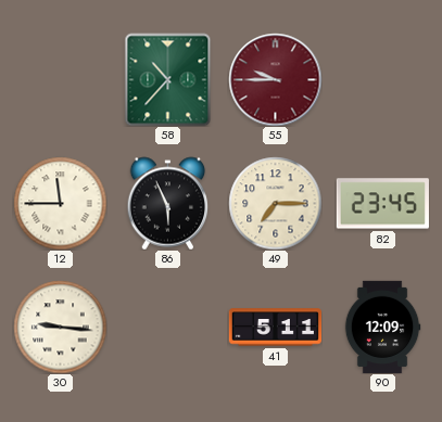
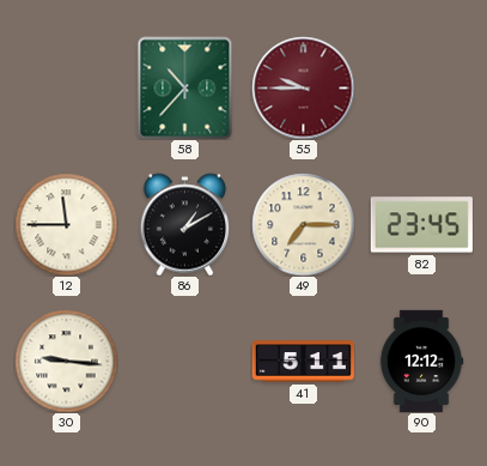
86: 5:56 -> 1:10
90: 12:09 -> 12:12
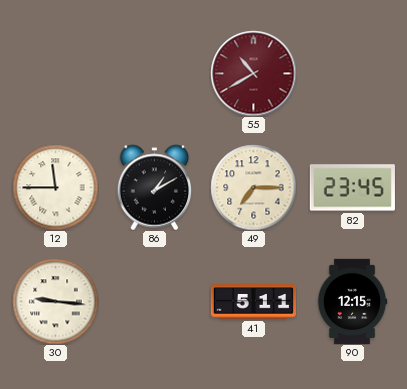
58: 10:37 -> none
55: 9:45 -> 10:40
90: 12:12 -> 12:15
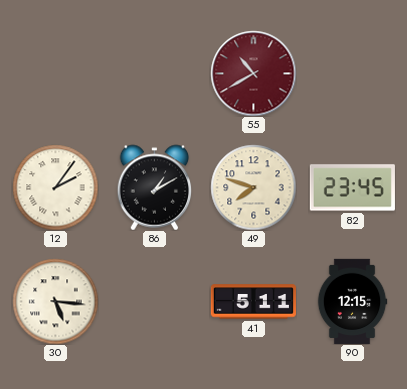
12: 11:45 -> 2:06
49: 7:15 -> 7:48
30: 9:16 -> 5:16
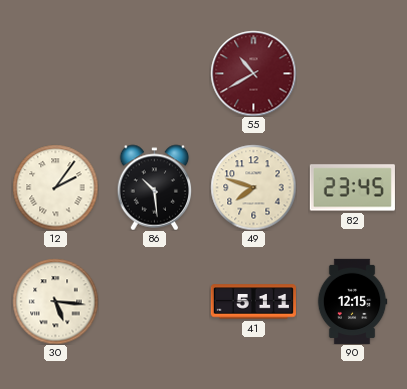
86: 1:10 -> 10:29
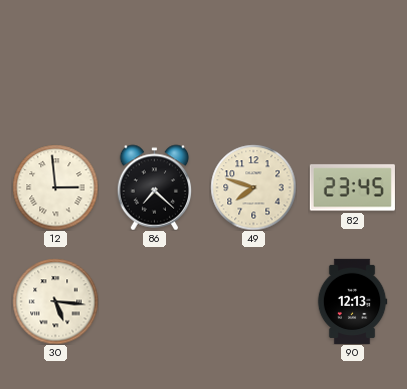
55: 10:40 -> none
12: 2:06 -> 2:59
86: 10:29 -> 7:22
41: 5:11 -> none
90: 12:15 -> 12:13
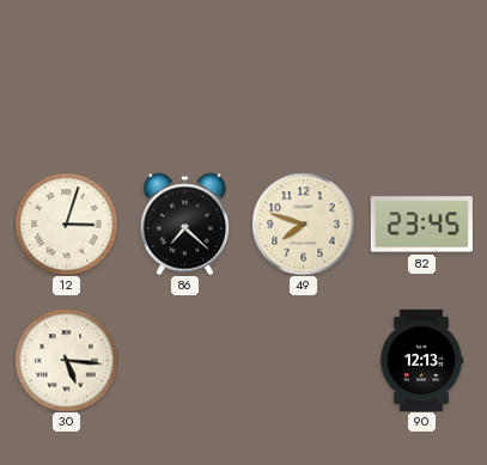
12: 2:59 -> 3:03
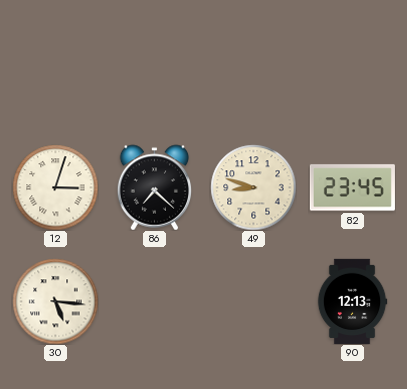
49: 7:48 -> 8:48
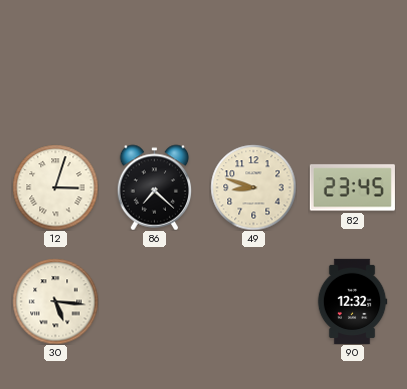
90: 12:13 -> 12:32
